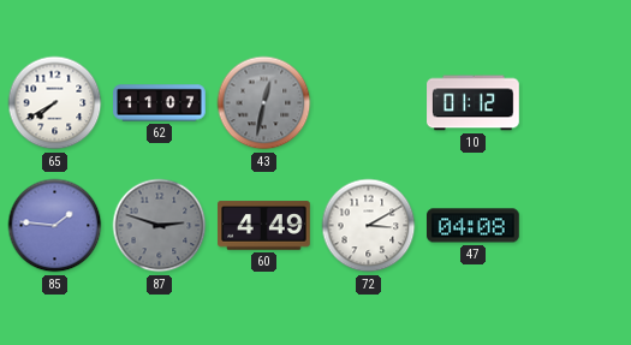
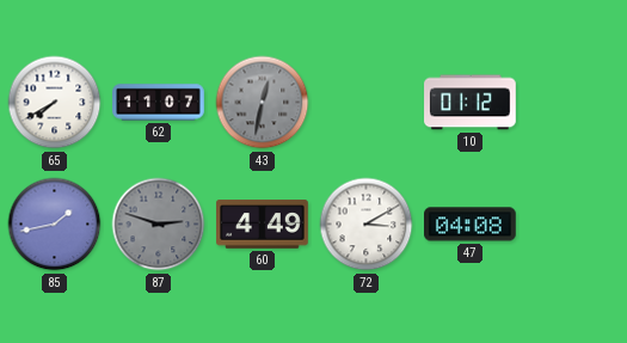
85: 1:46 -> 1:43
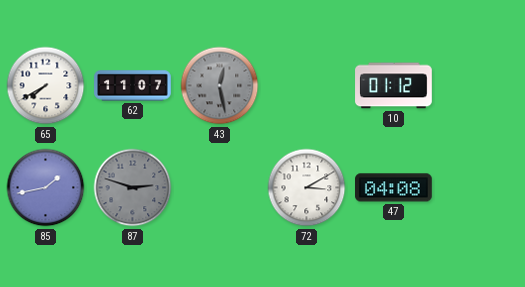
43: 12:32 -> 12:28
60: 4:49 -> none
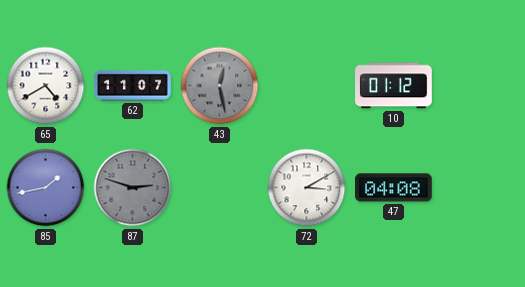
65: 7:40 -> 4:40
